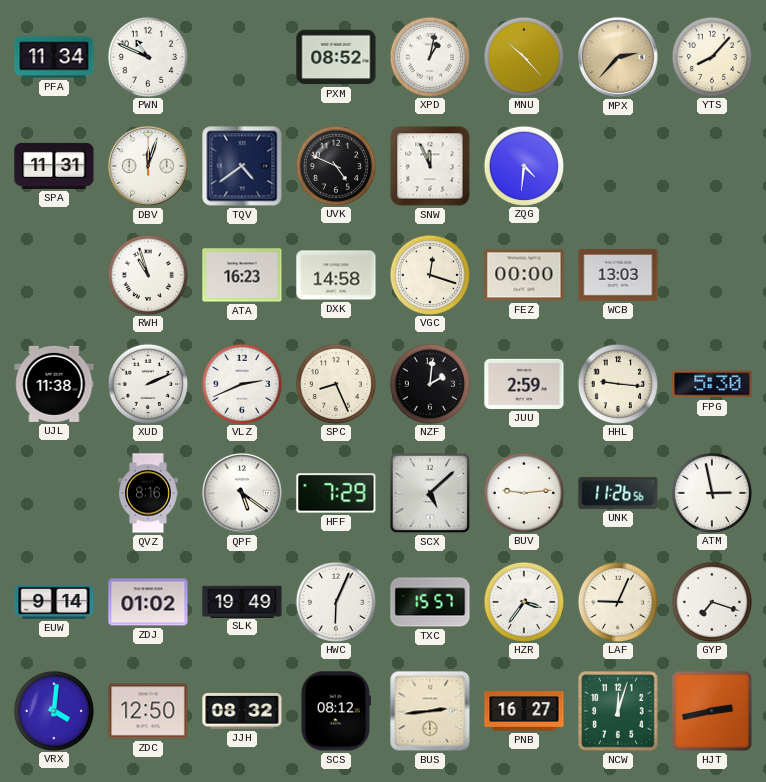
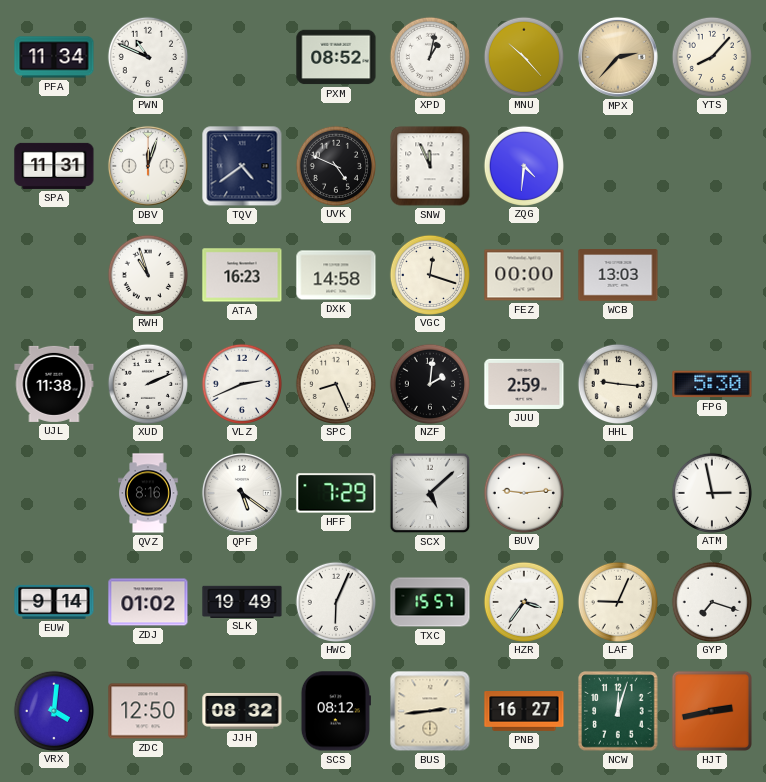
UNK: 11:26 -> none
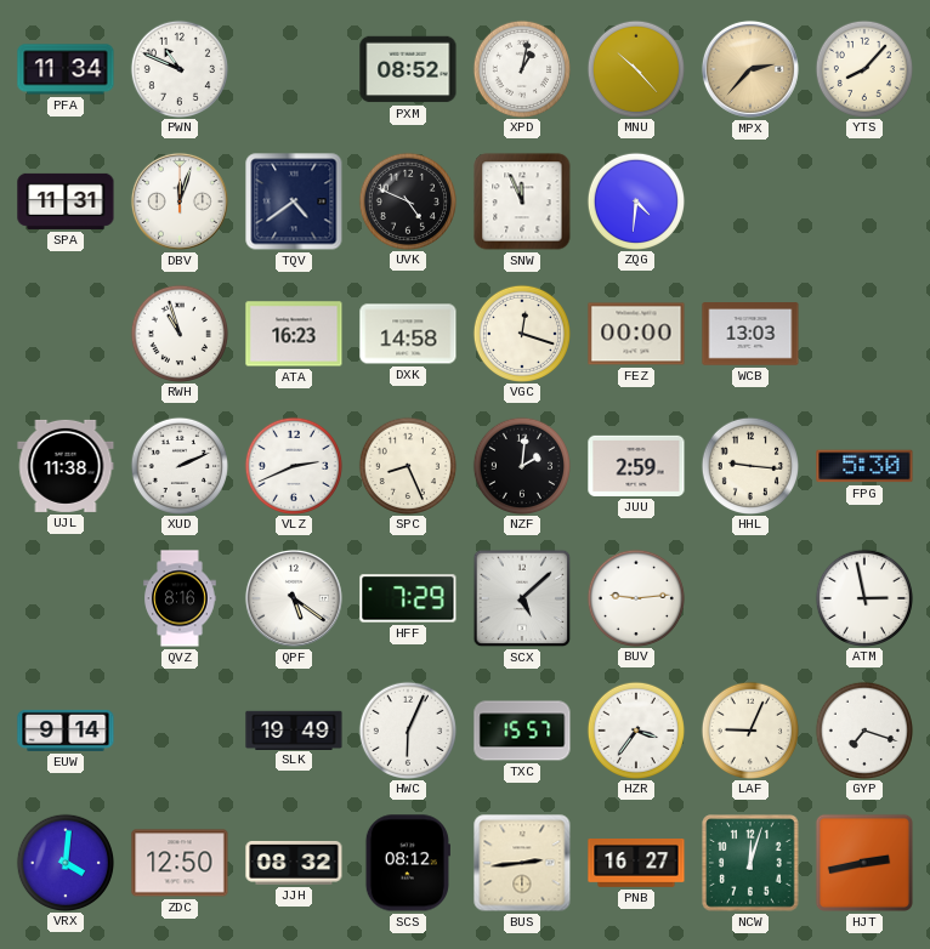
ZDJ: 01:02 -> none
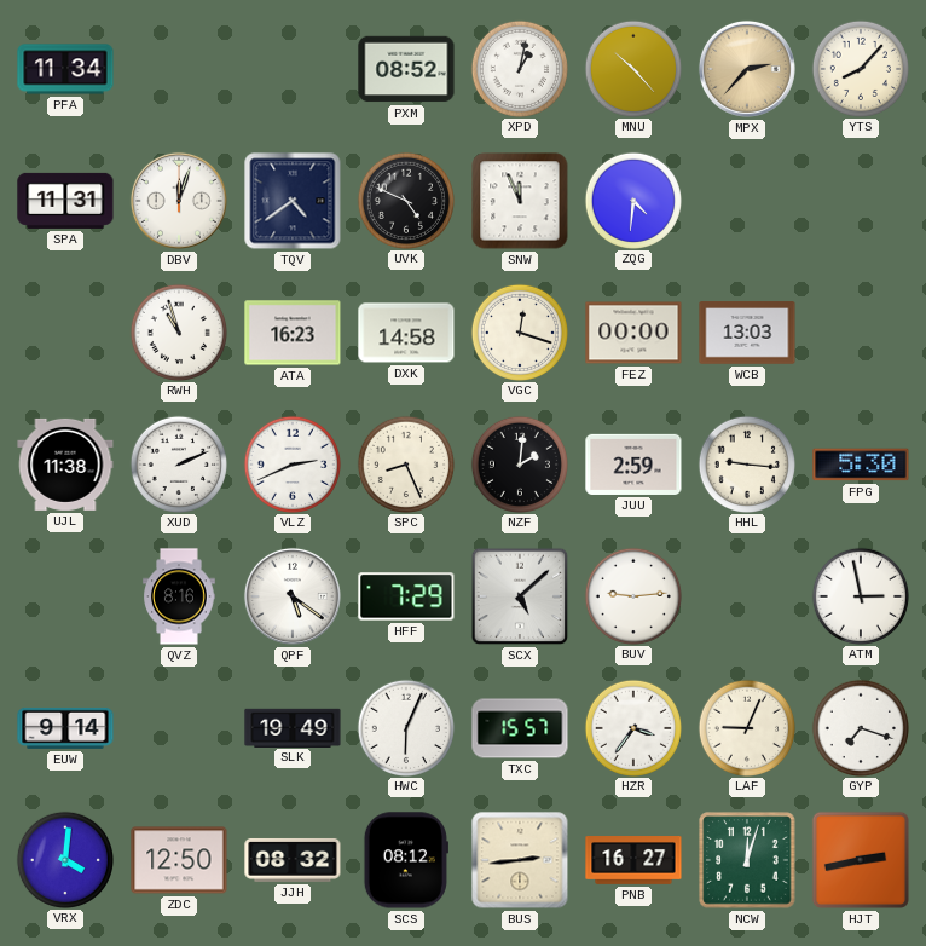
PWN: 10:49 -> none
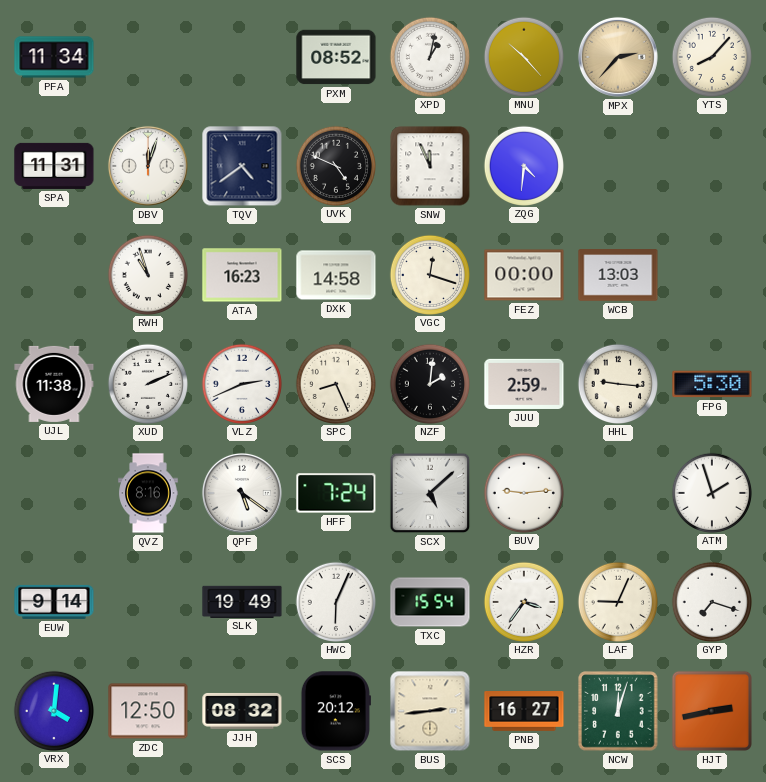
HFF: 7:29 -> 7:24
ATM: 2:58 -> 1:57
TXC: 15:57 -> 15:54
SCS: 08:12 -> 20:12
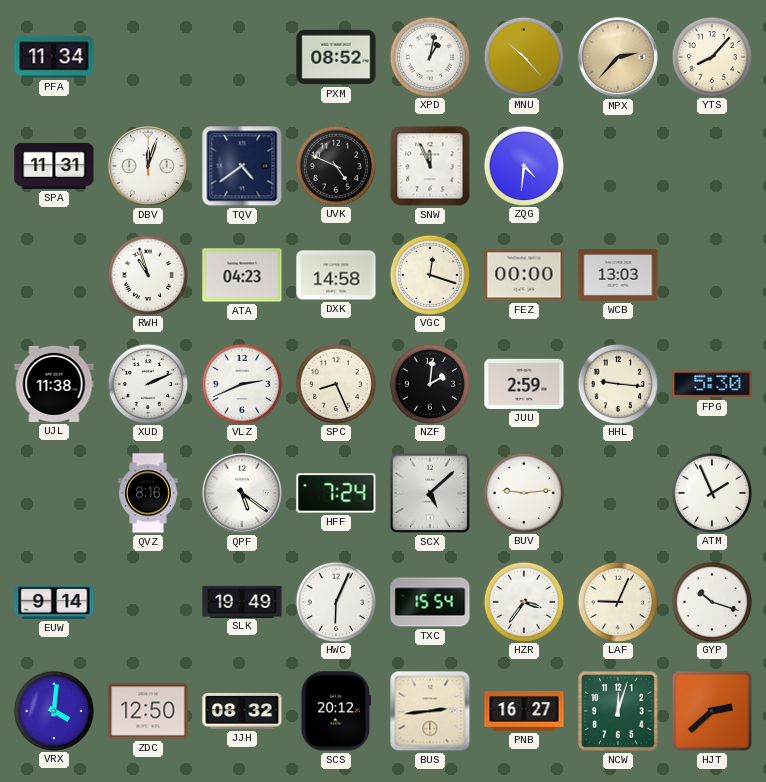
ATA: 16:23 -> 04:23
ATM: 1:57 -> 1:56
GYP: 7:18 -> 10:18
HJT: 2:43 -> 2:38
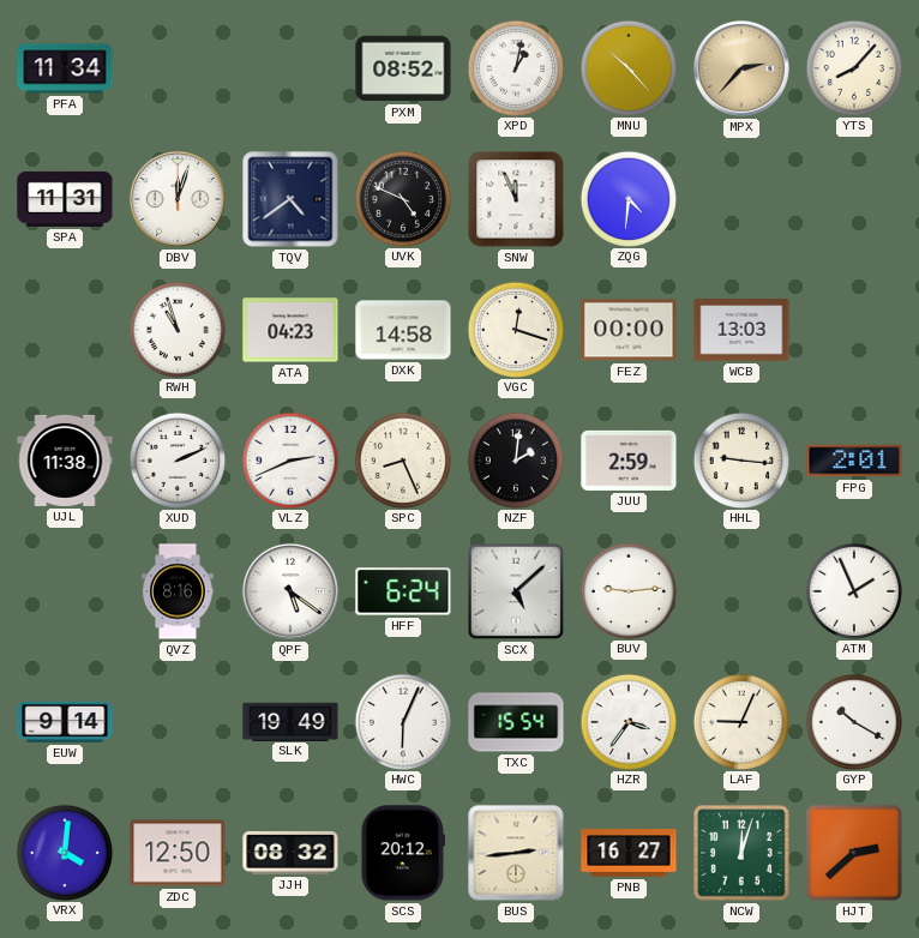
FPG: 5:30 -> 2:01
HFF: 7:24 -> 6:24
GYP: 10:18 -> 10:20
